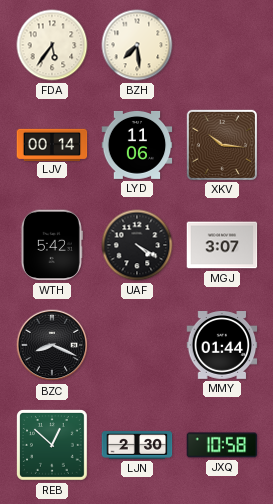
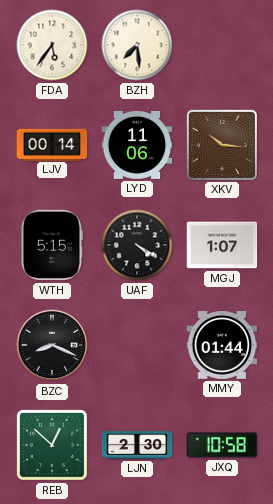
WTH: 5:42 -> 5:15
MGJ: 3:07 -> 1:07
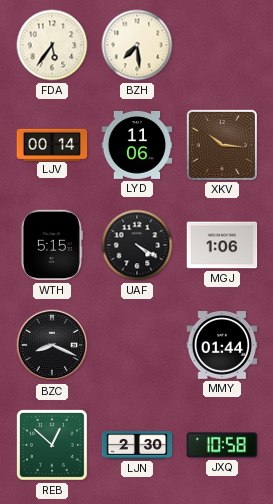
MGJ: 1:07 -> 1:06
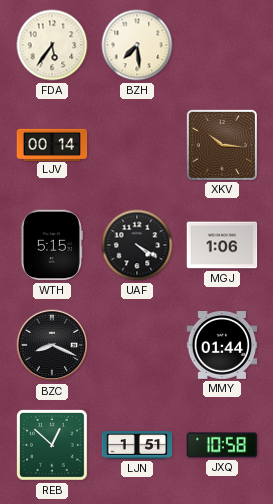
LYD: 11:06 -> none
LJN: 2:30 -> 1:51
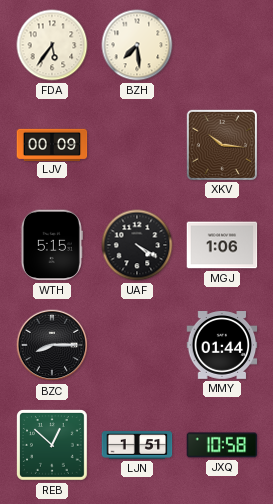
LJV: 00:14 -> 00:09
BZC: 8:19 -> 8:15
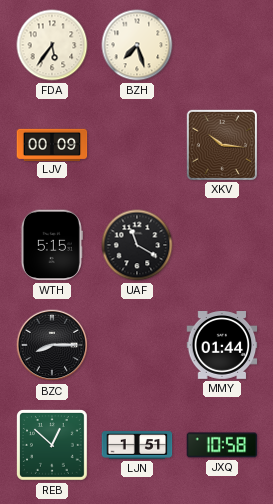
BZH: 7:29 -> 7:27
UAF: 4:20 -> 11:20
MGJ: 1:06 -> none
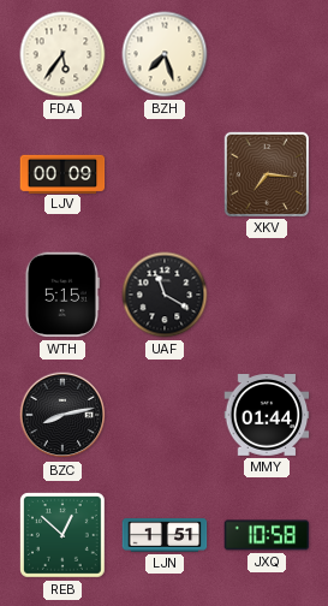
XKV: 10:16 -> 7:16
BZC: 8:15 -> 8:13
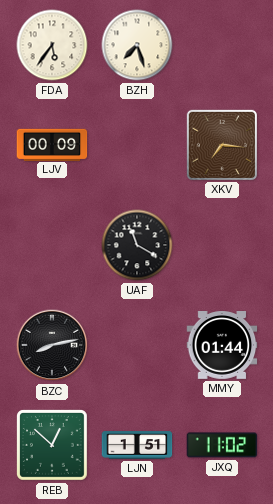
WTH: 5:15 -> none
JXQ: 10:58 -> 11:02
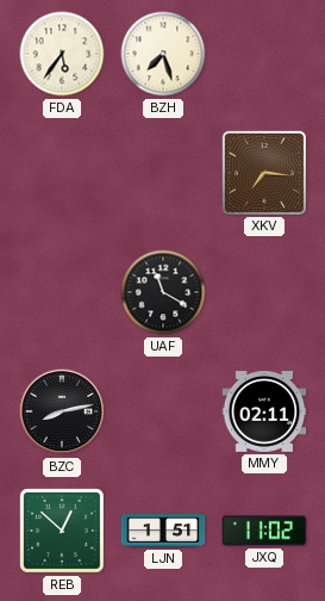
LJV: 00:09 -> none
MMY: 01:44 -> 02:11
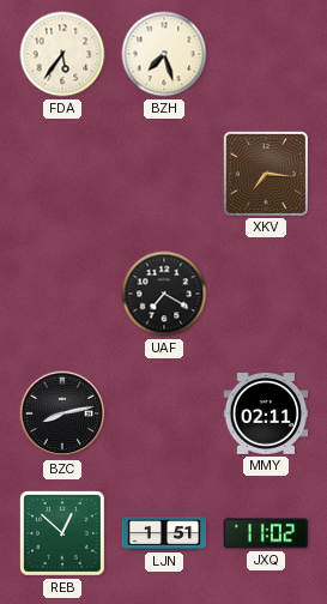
UAF: 11:20 -> 7:20
